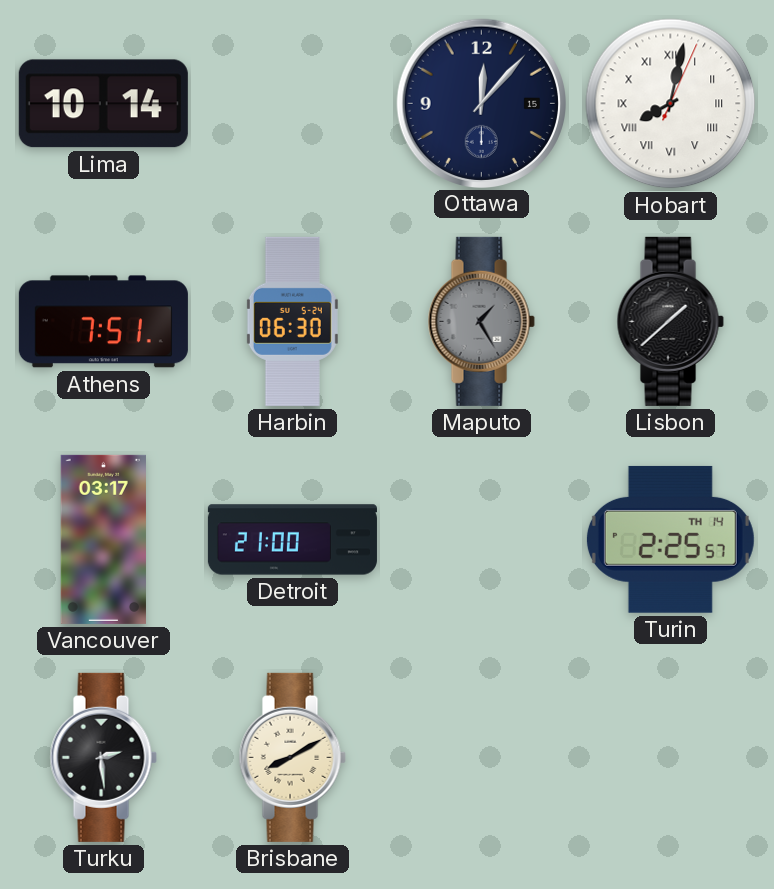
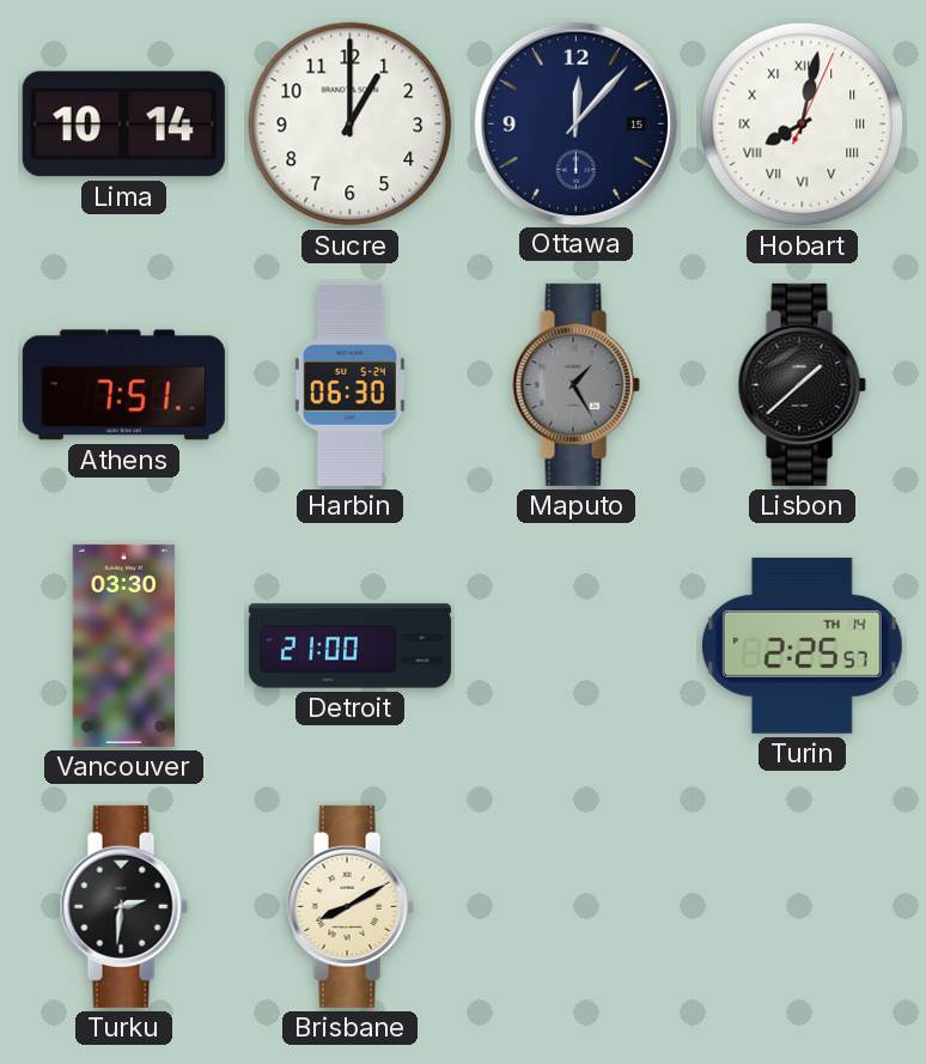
Sucre: none -> 1:00
Vancouver: 03:17 -> 03:30
Turku: 2:29 -> 2:31
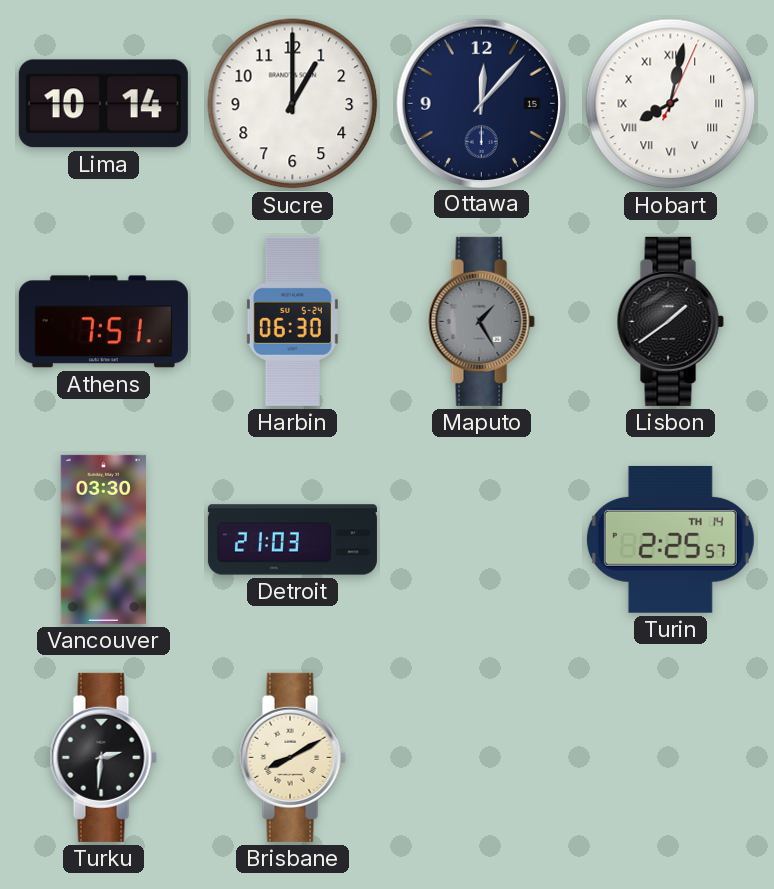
Lisbon: 1:38 -> 1:39
Detroit: 21:00 -> 21:03
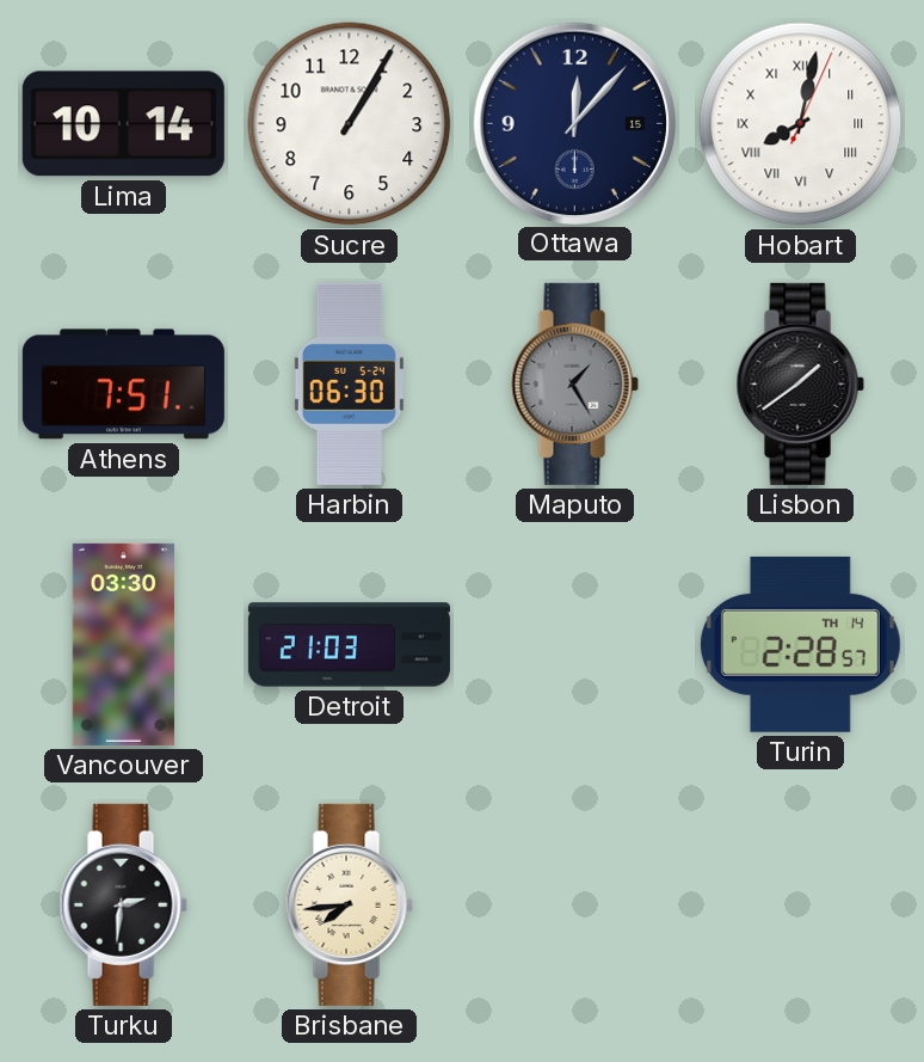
Sucre: 1:00 -> 1:05
Turin: 2:25 -> 2:28
Brisbane: 8:10 -> 7:44
